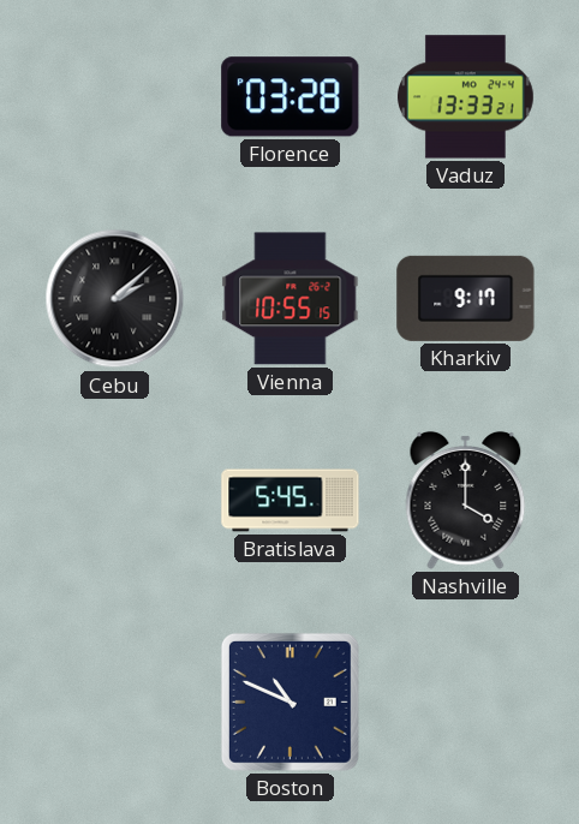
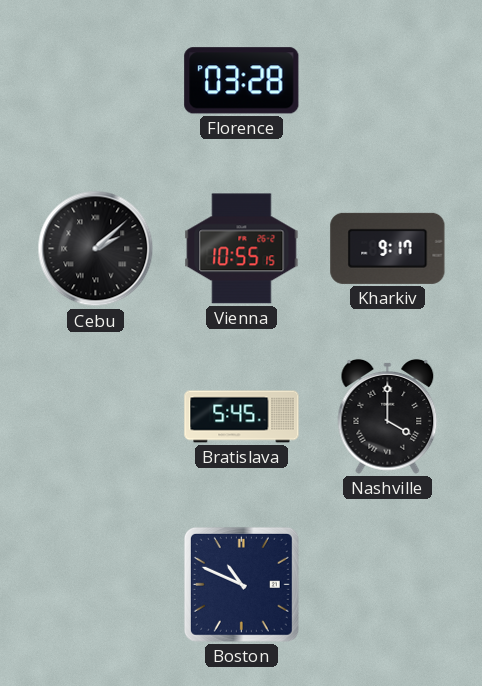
Vaduz: 13:33 -> none
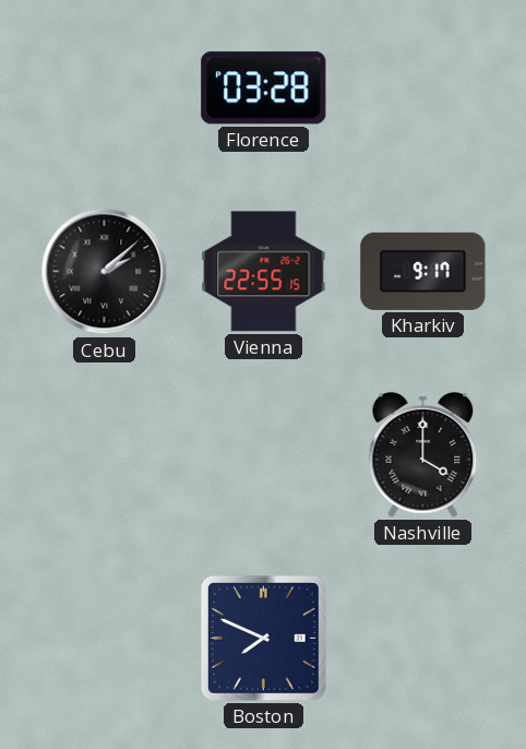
Vienna: 10:55 -> 22:55
Bratislava: 5:45 -> none
Boston: 10:49 -> 7:49
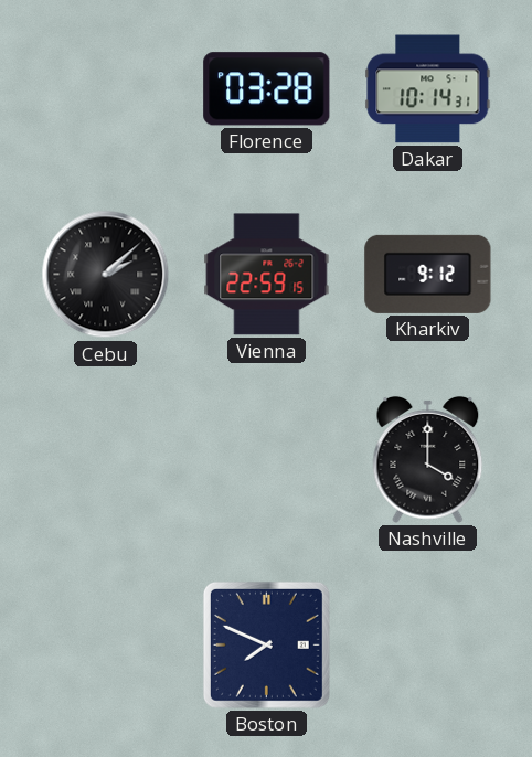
Dakar: none -> 10:14
Vienna: 22:55 -> 22:59
Kharkiv: 9:17 -> 9:12
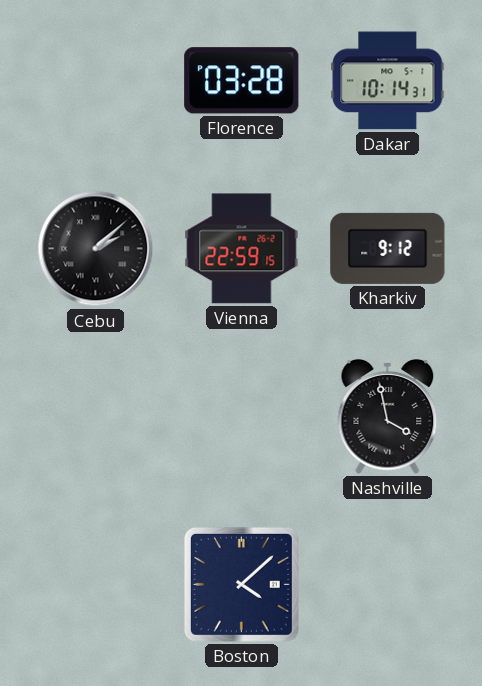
Nashville: 4:00 -> 3:58
Boston: 7:49 -> 4:08
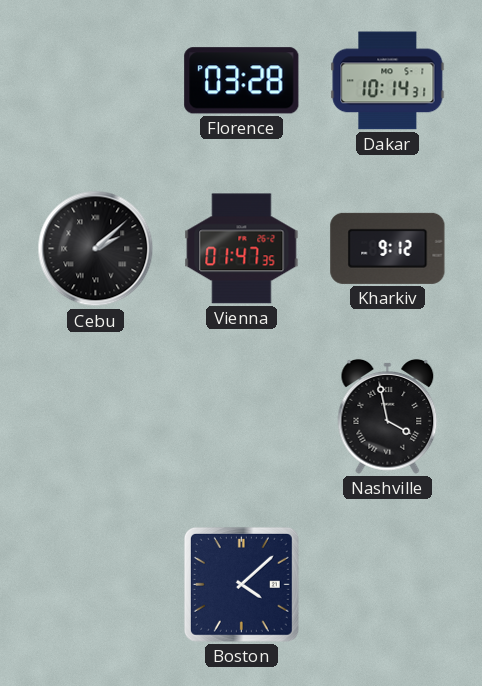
Vienna: 22:59 -> 01:47
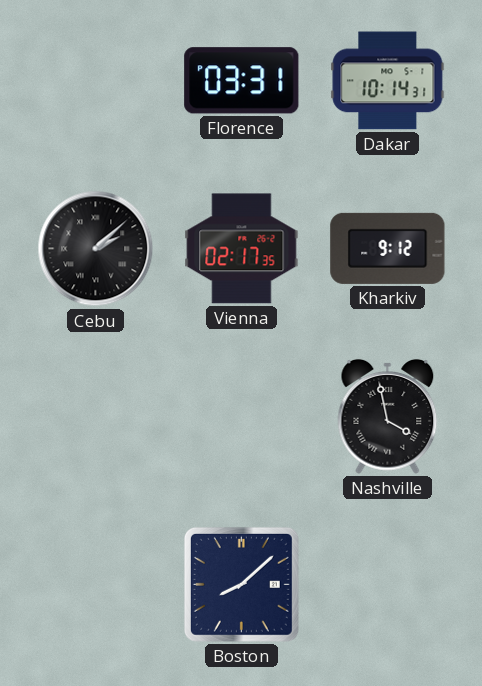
Florence: 03:28 -> 03:31
Vienna: 01:47 -> 02:17
Boston: 4:08 -> 8:08
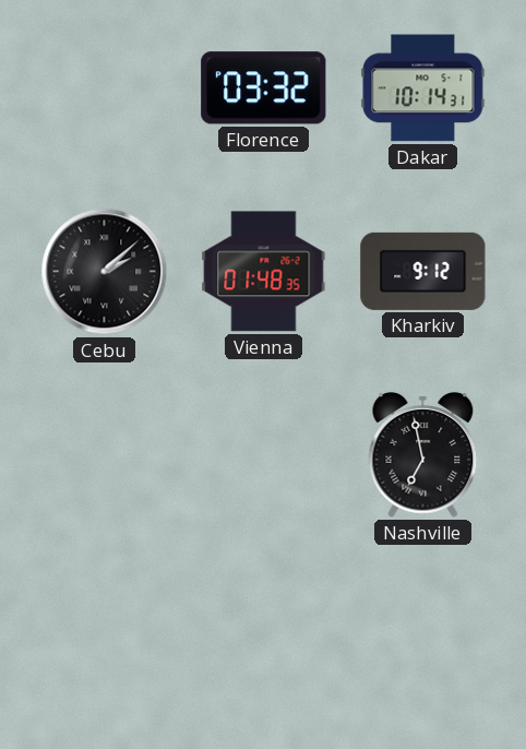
Florence: 03:31 -> 03:32
Vienna: 02:17 -> 01:48
Nashville: 3:58 -> 6:58
Boston: 8:08 -> none
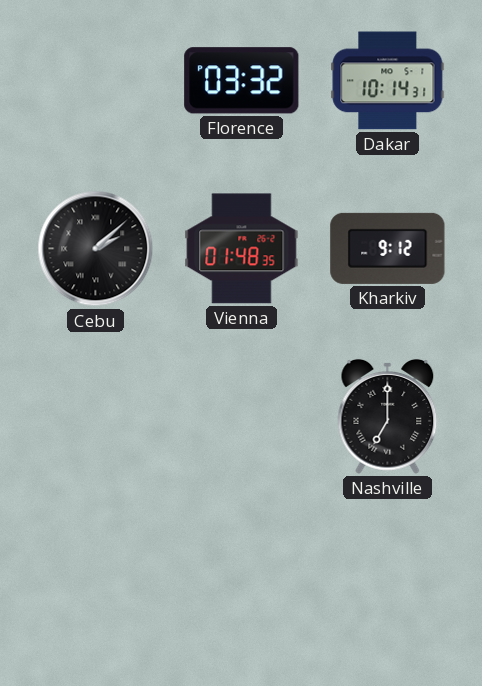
Nashville: 6:58 -> 7:00
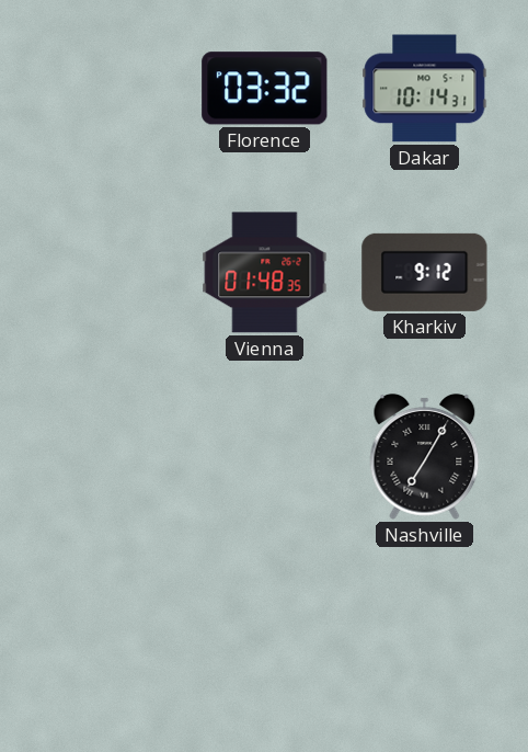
Cebu: 2:08 -> none
Nashville: 7:00 -> 7:05
